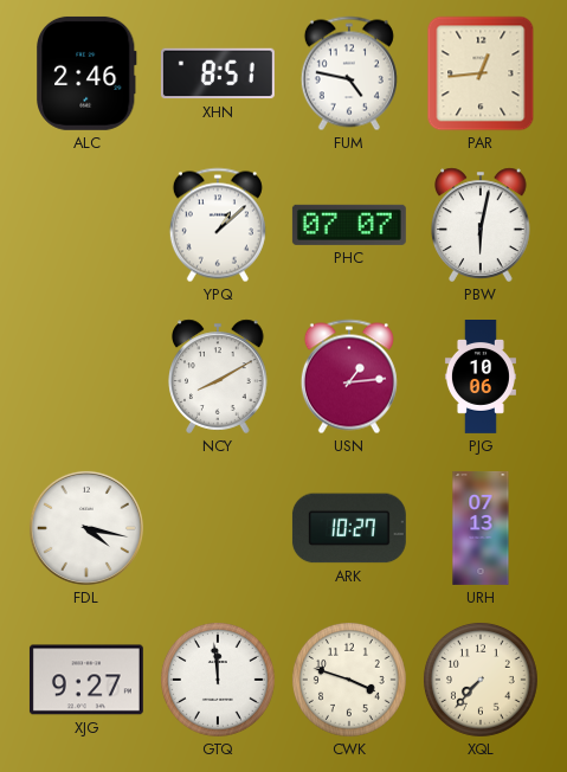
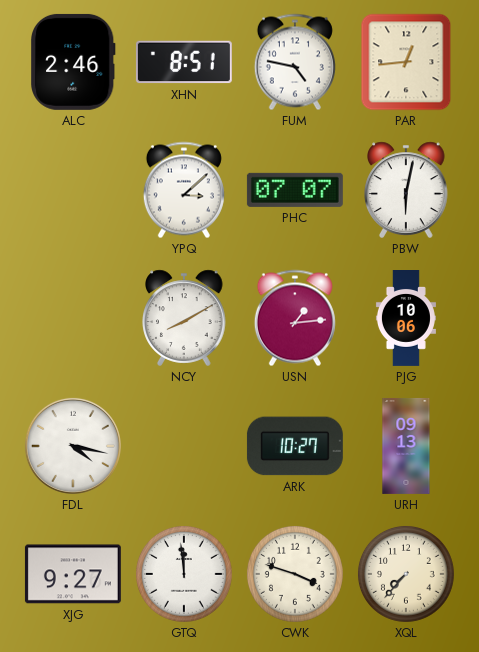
YPQ: 1:08 -> 3:08
URH: 07:13 -> 09:13
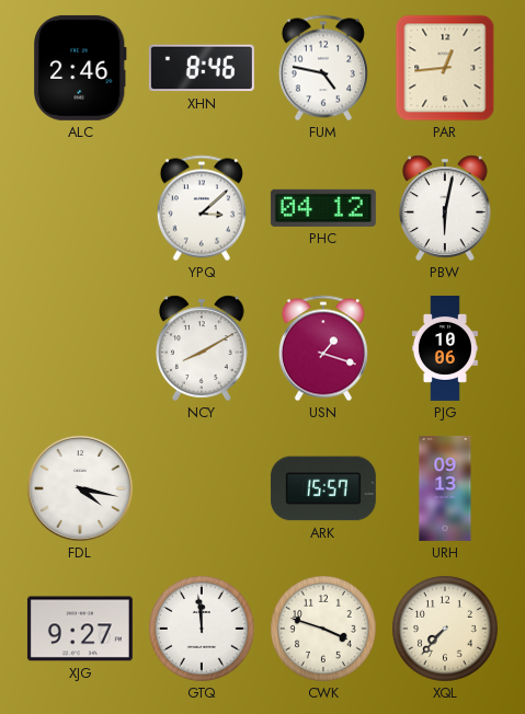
XHN: 8:51 -> 8:46
PHC: 07:07 -> 04:12
USN: 1:14 -> 1:18
ARK: 10:27 -> 15:57
